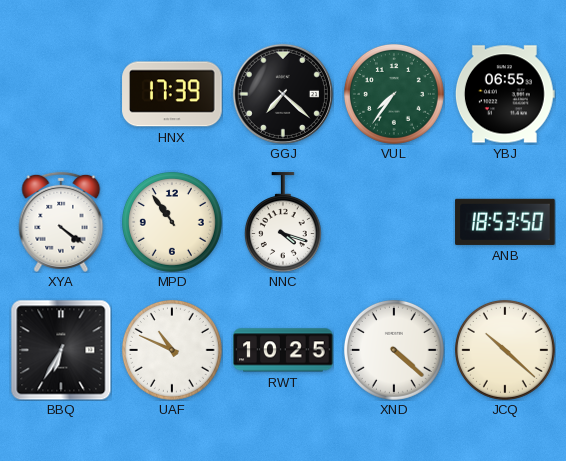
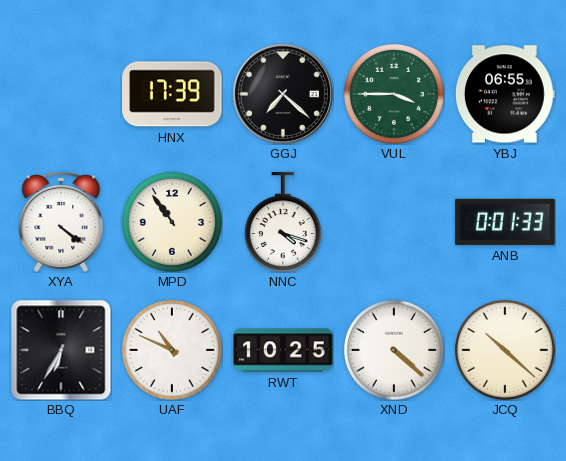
VUL: 7:36 -> 3:45
ANB: 18:53 -> 0:01
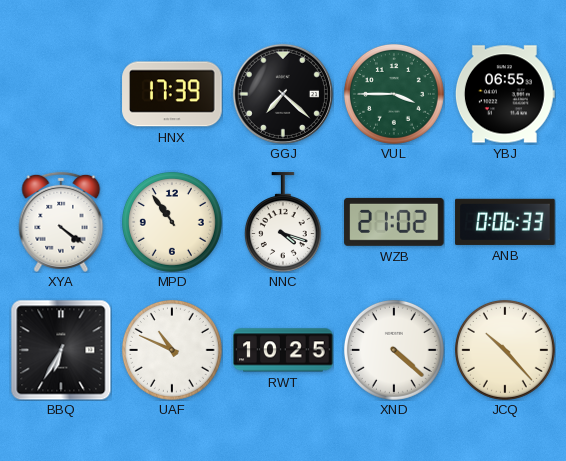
WZB: none -> 21:02
ANB: 0:01 -> 0:06
JCQ: 10:22 -> 10:23
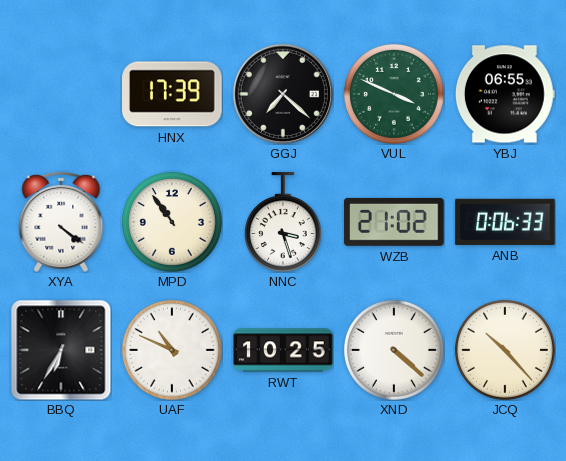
VUL: 3:45 -> 3:49
NNC: 4:18 -> 3:27
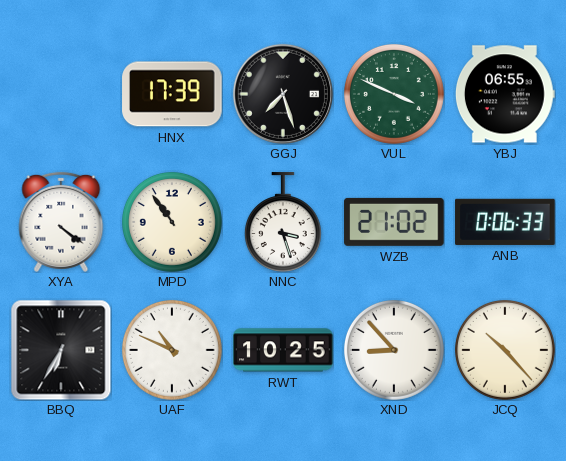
GGJ: 7:22 -> 7:27
XND: 4:22 -> 8:53
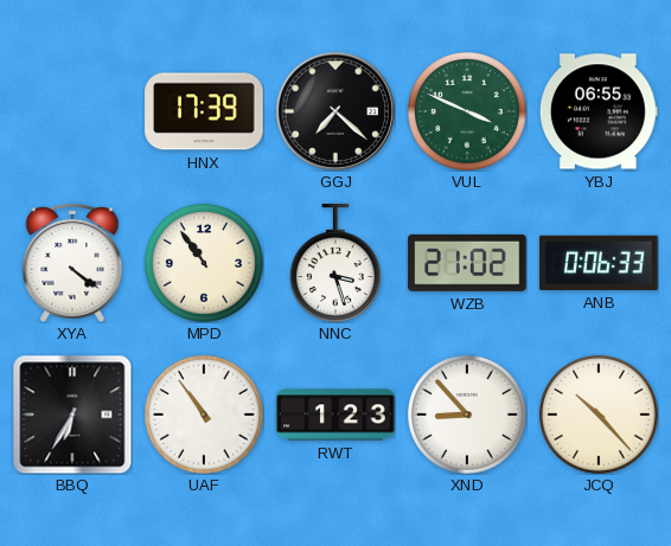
GGJ: 7:27 -> 7:22
UAF: 10:49 -> 10:54
RWT: 10:25 -> 1:23
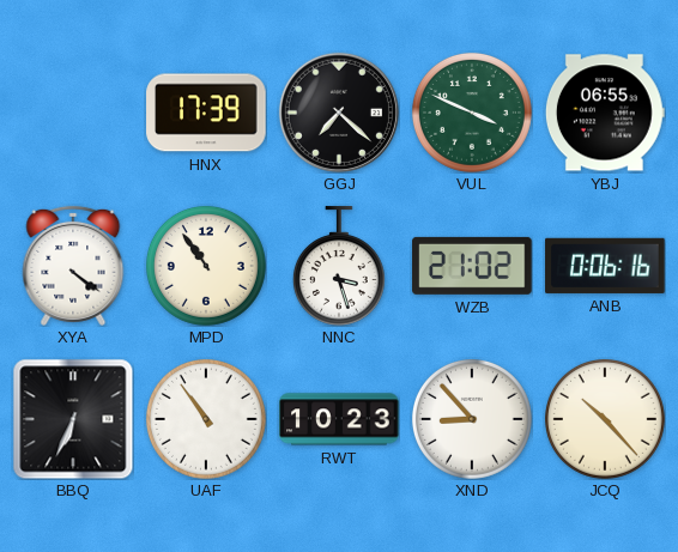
ANB: 0:06:33 -> 0:06:16
BBQ: 6:35 -> 6:34
RWT: 1:23 -> 10:23
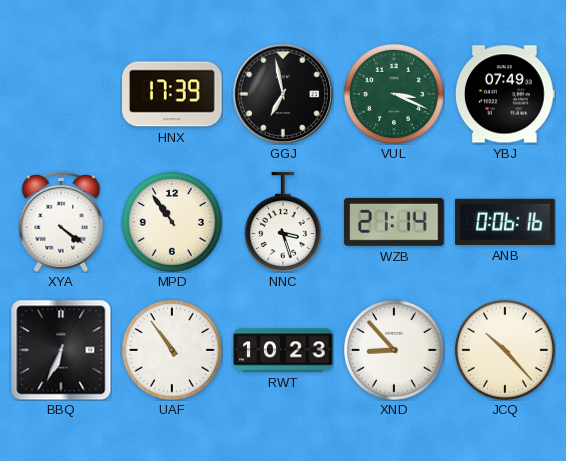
GGJ: 7:22 -> 6:58
VUL: 3:49 -> 3:19
YBJ: 06:55 -> 07:49
WZB: 21:02 -> 21:14
